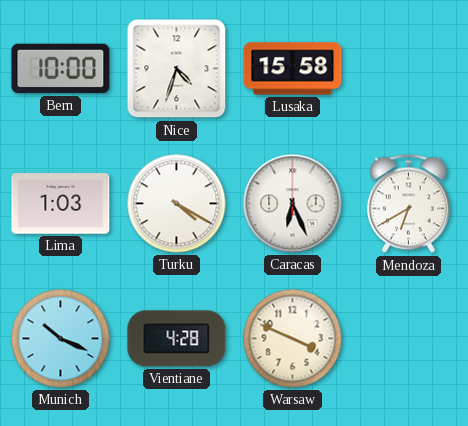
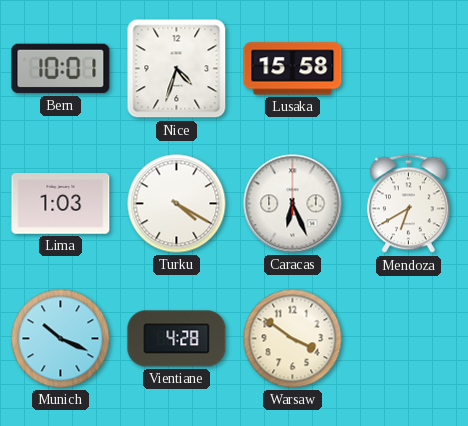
Bern: 10:00 -> 10:01
Warsaw: 3:49 -> 3:51
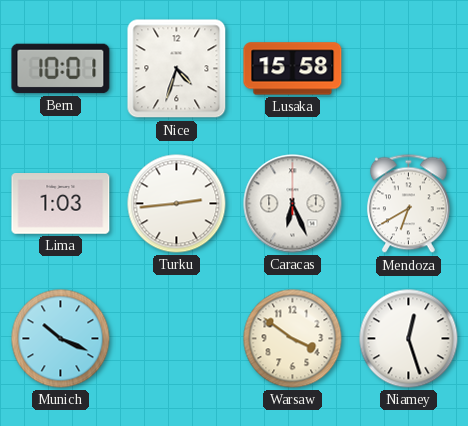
Turku: 4:20 -> 2:44
Vientiane: 4:28 -> none
Niamey: none -> 12:27
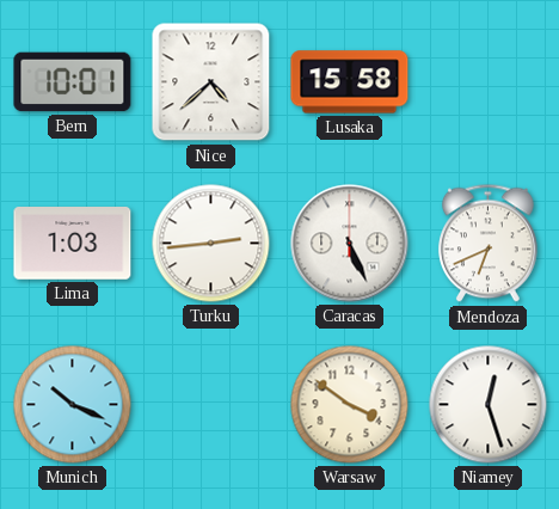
Nice: 4:33 -> 4:38
Caracas: 6:26 -> 5:26
Mendoza: 6:40 -> 6:41
